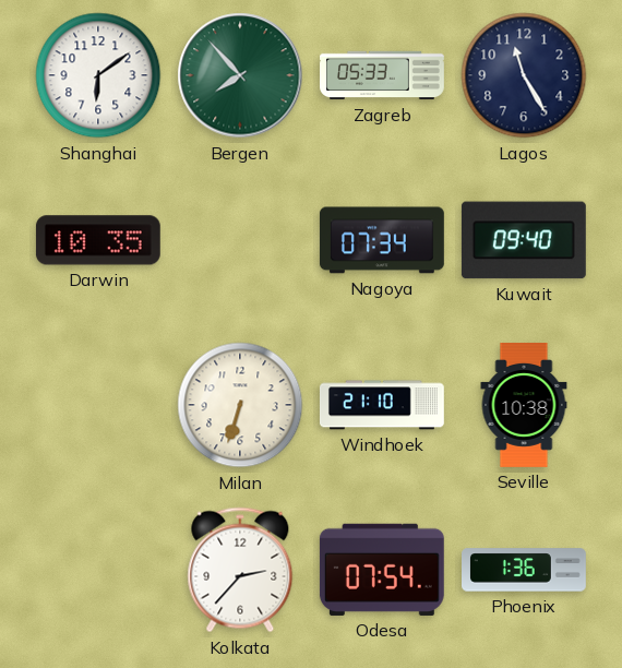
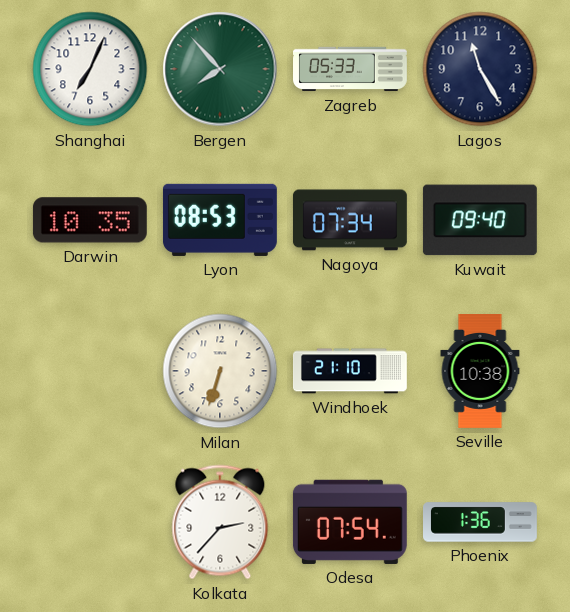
Shanghai: 6:09 -> 7:04
Lyon: none -> 08:53
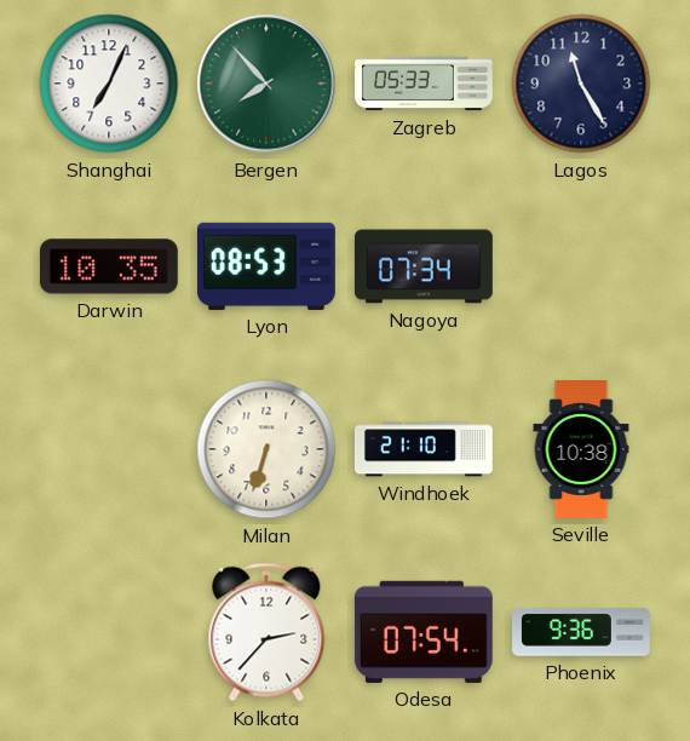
Kuwait: 09:40 -> none
Phoenix: 1:36 -> 9:36
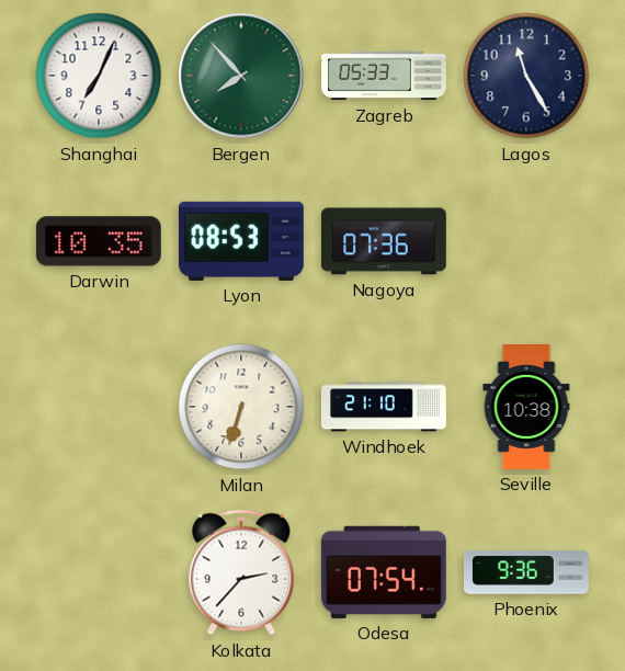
Nagoya: 07:34 -> 07:36
